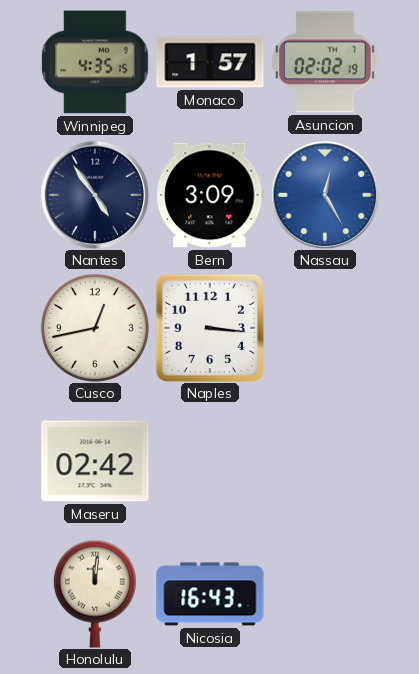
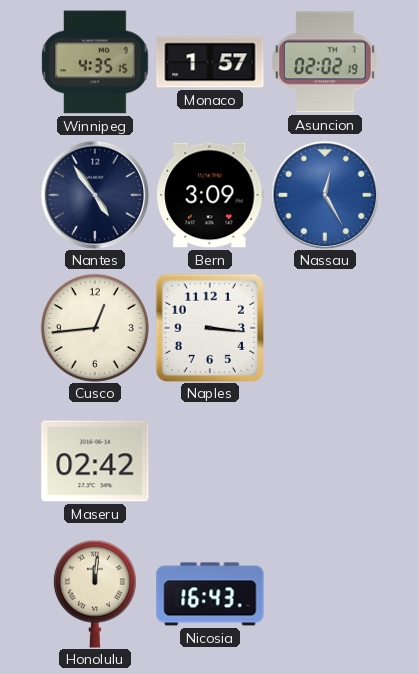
Cusco: 12:43 -> 12:44
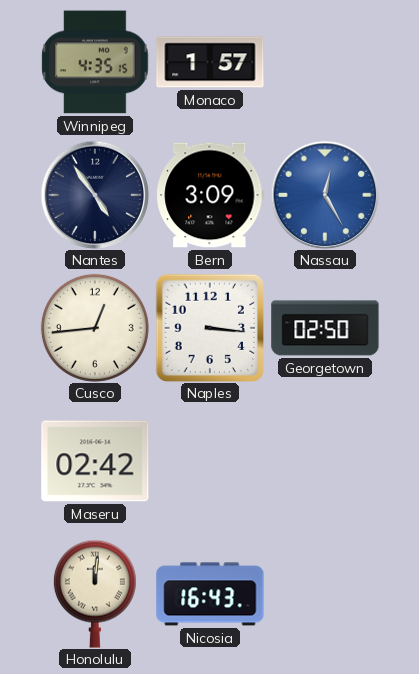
Asuncion: 02:02 -> none
Georgetown: none -> 02:50
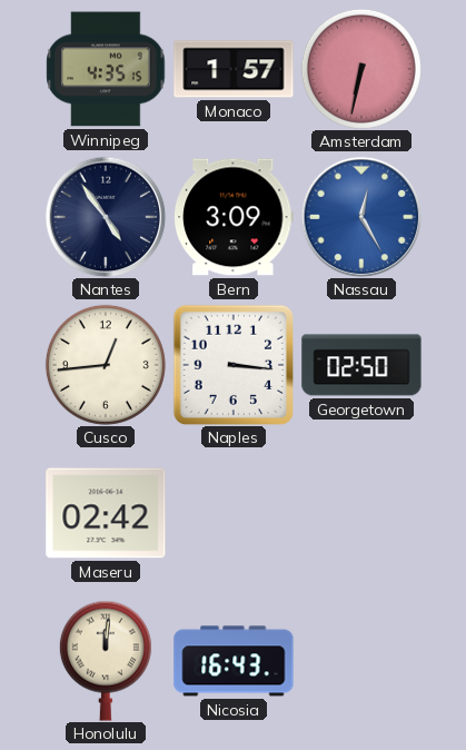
Amsterdam: none -> 6:32
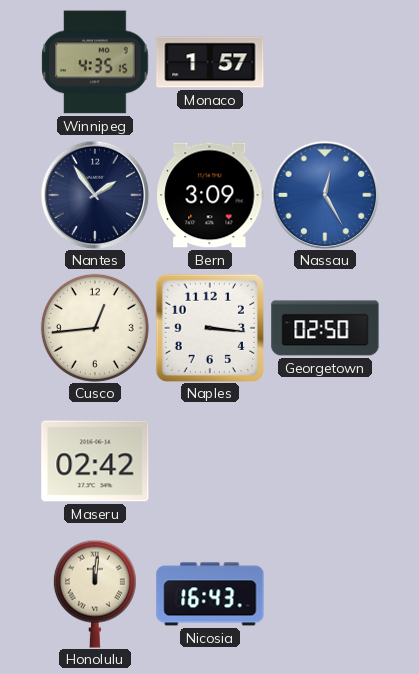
Amsterdam: 6:32 -> none
Nantes: 4:54 -> 1:54
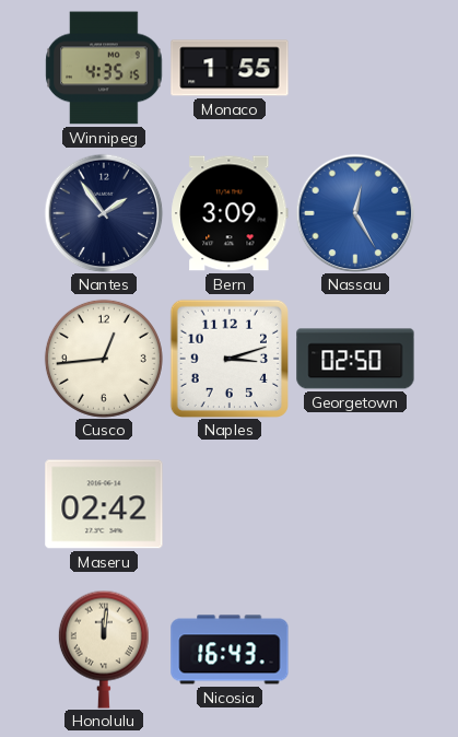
Monaco: 1:57 -> 1:55
Naples: 3:16 -> 3:12
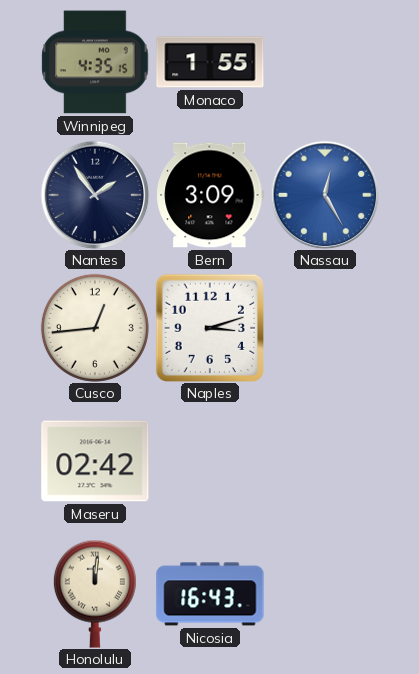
Georgetown: 02:50 -> none
